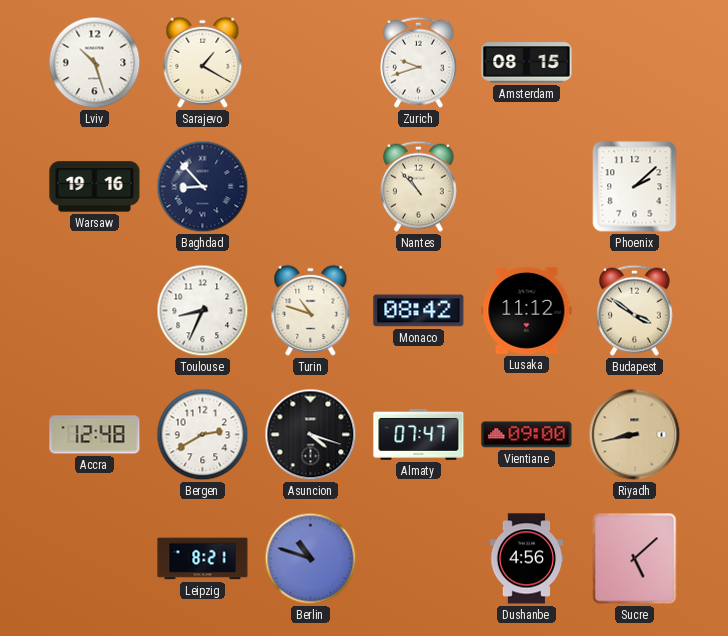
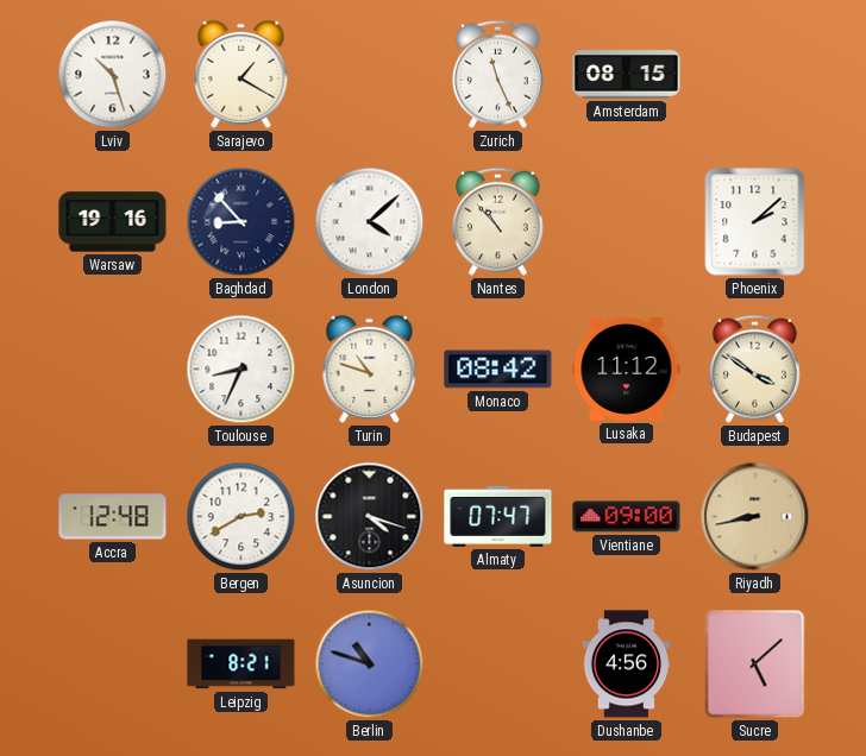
Zurich: 9:42 -> 11:26
London: none -> 4:08
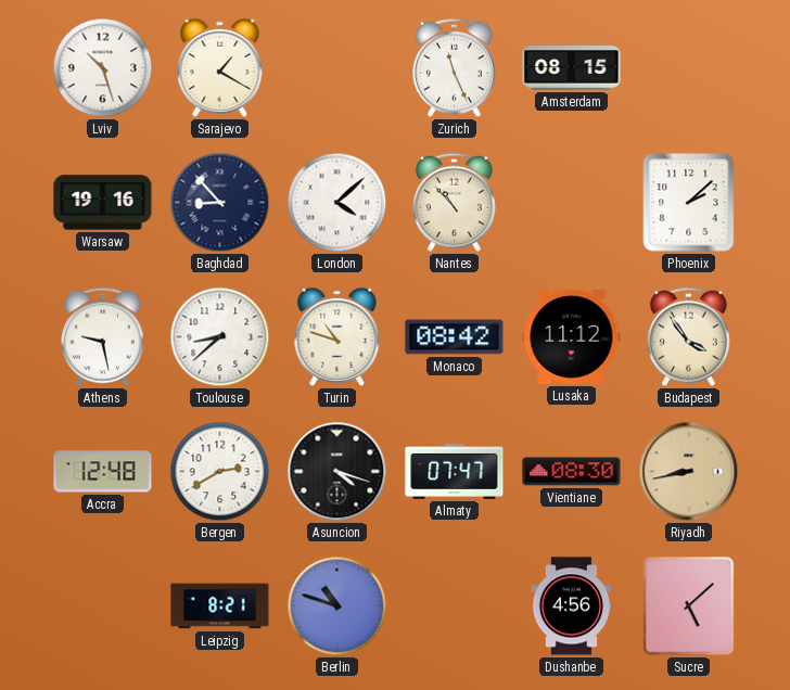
Athens: none -> 9:28
Toulouse: 8:34 -> 8:38
Budapest: 3:51 -> 3:54
Vientiane: 09:00 -> 08:30
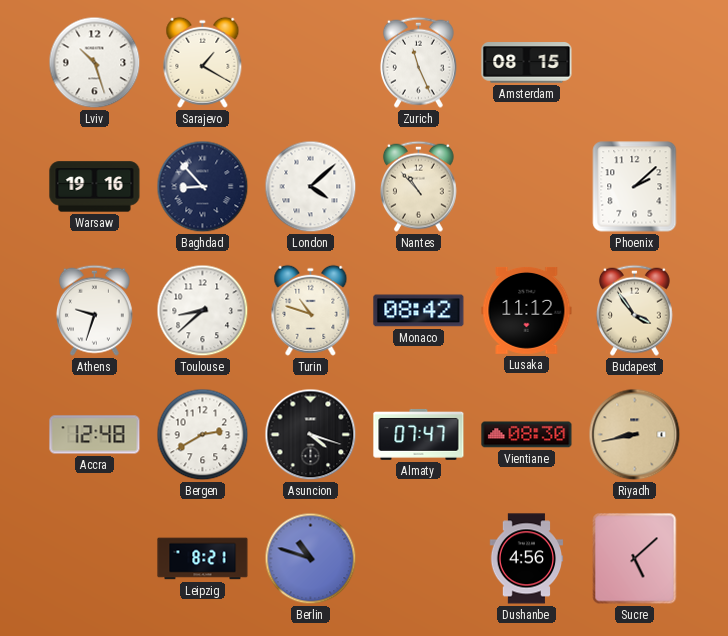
Athens: 9:28 -> 9:33
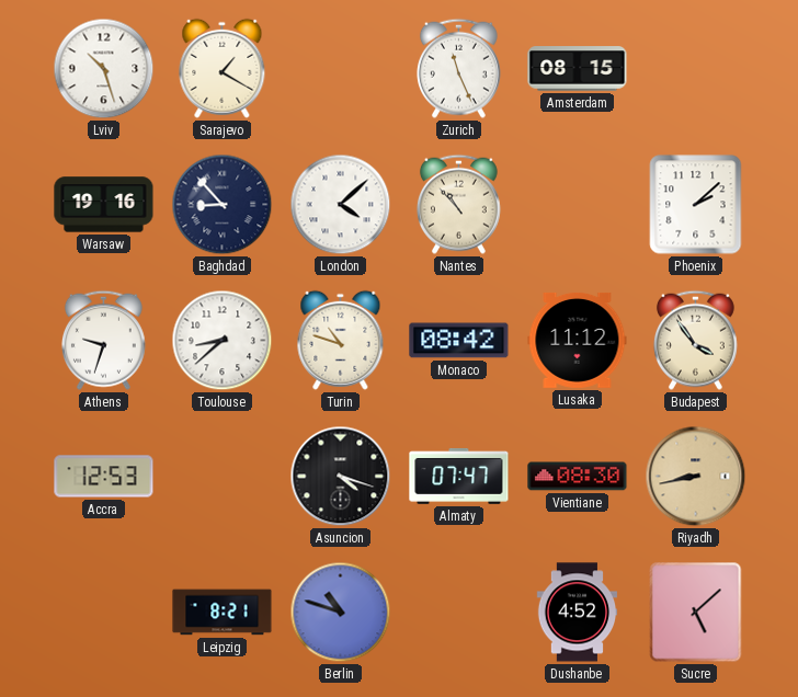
Accra: 12:48 -> 12:53
Bergen: 2:40 -> none
Dushanbe: 4:56 -> 4:52
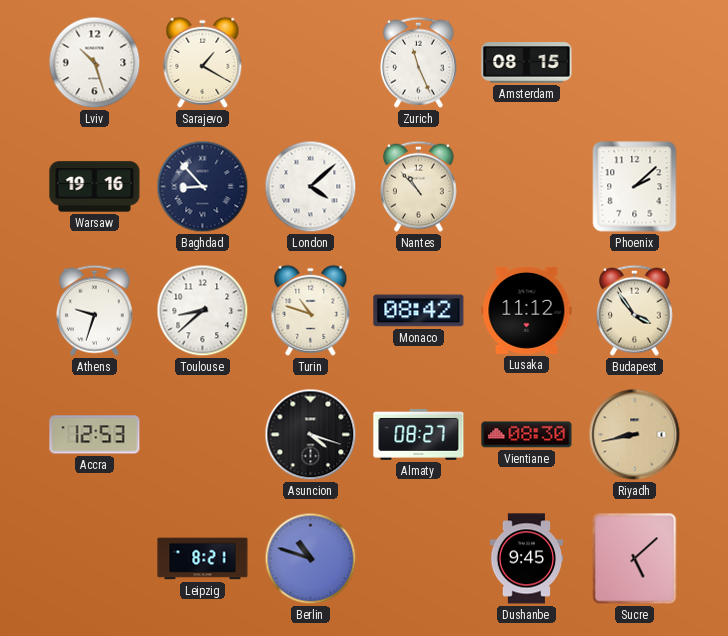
Almaty: 07:47 -> 08:27
Dushanbe: 4:52 -> 9:45
